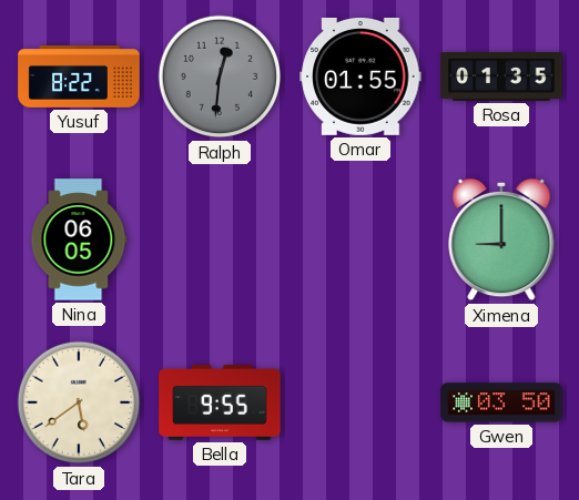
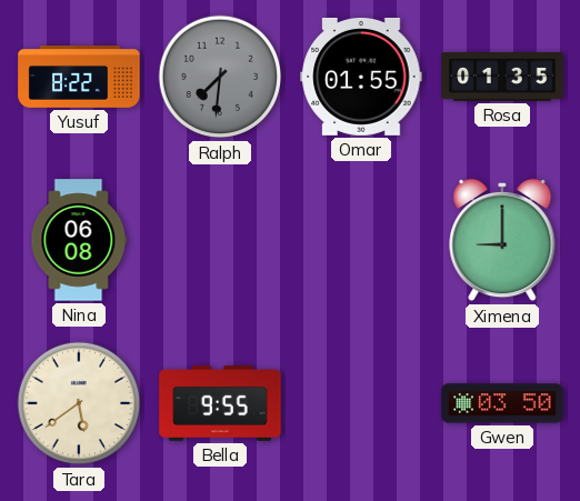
Ralph: 12:31 -> 7:31
Nina: 06:05 -> 06:08
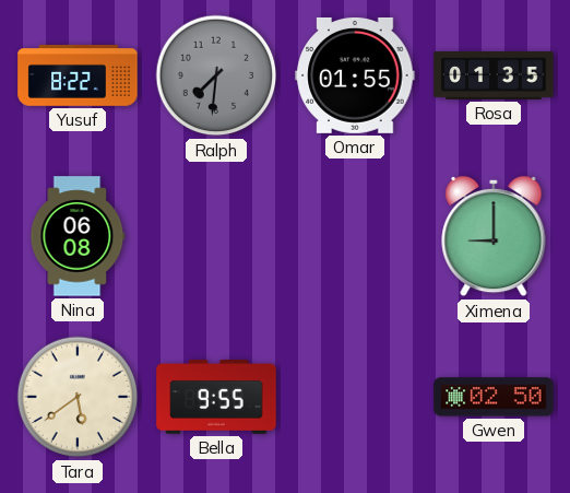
Gwen: 03:50 -> 02:50
